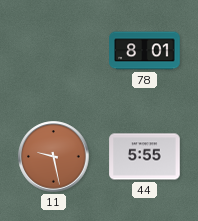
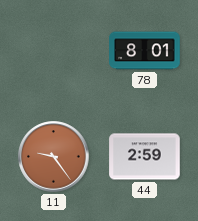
11: 9:28 -> 9:24
44: 5:55 -> 2:59
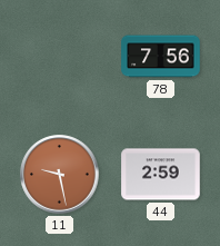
78: 8:01 -> 7:56
11: 9:24 -> 9:28
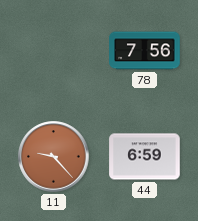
11: 9:28 -> 9:23
44: 2:59 -> 6:59
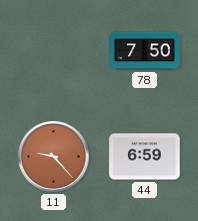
78: 7:56 -> 7:50
